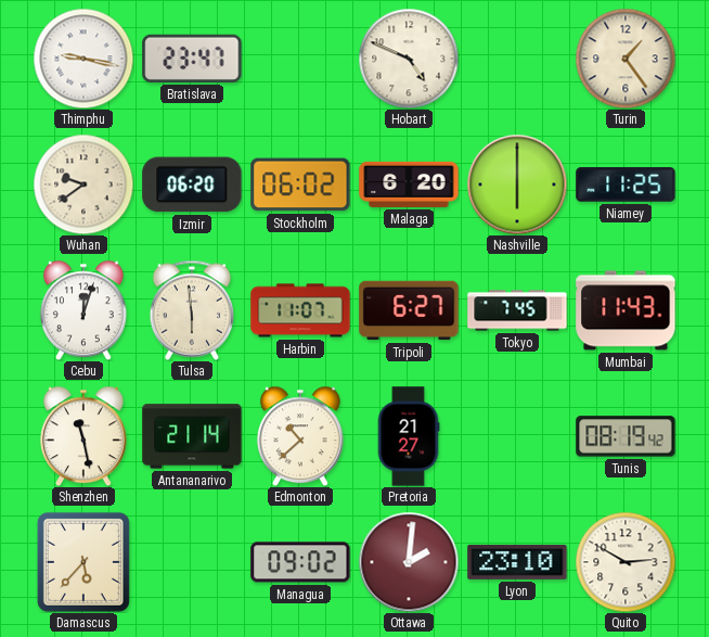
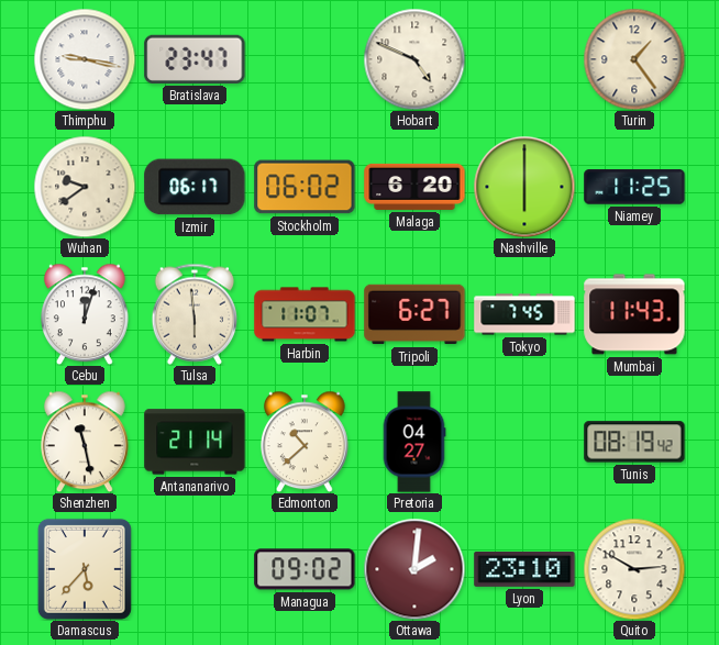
Izmir: 06:20 -> 06:17
Pretoria: 21:27 -> 04:27
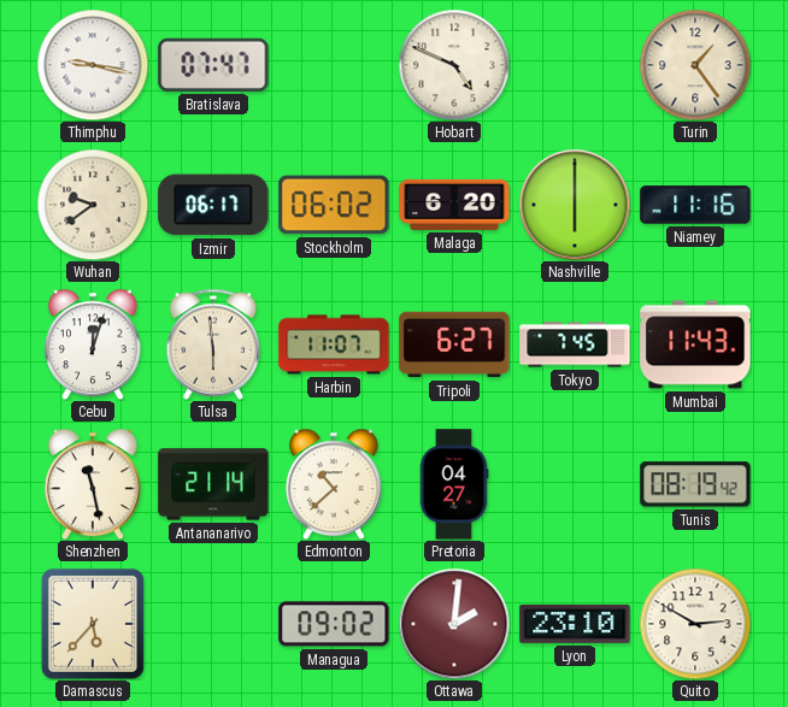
Bratislava: 23:47 -> 07:47
Niamey: 11:25 -> 11:16
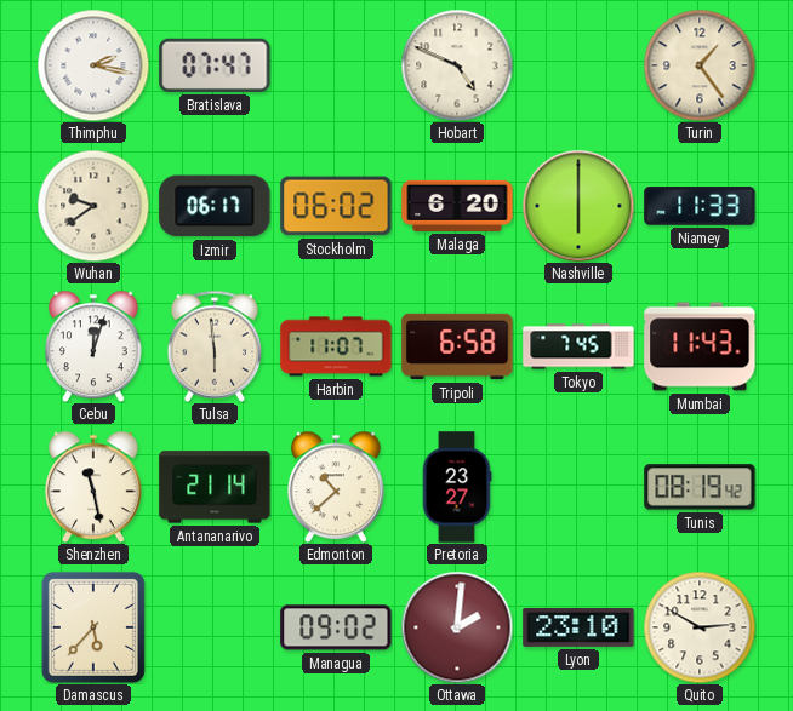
Thimphu: 9:17 -> 2:17
Niamey: 11:16 -> 11:33
Tripoli: 6:27 -> 6:58
Pretoria: 04:27 -> 23:27
